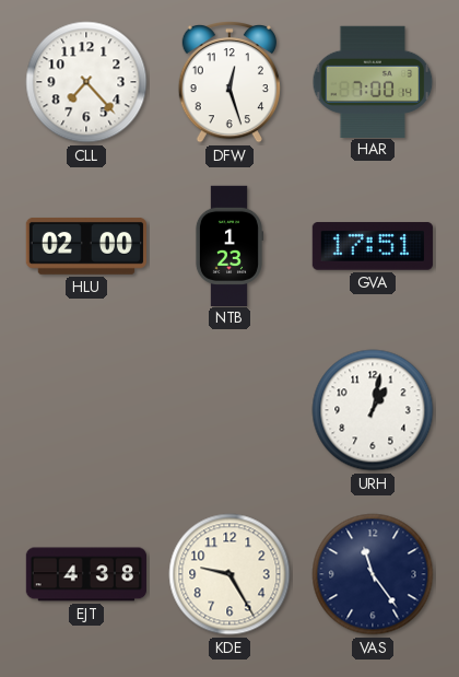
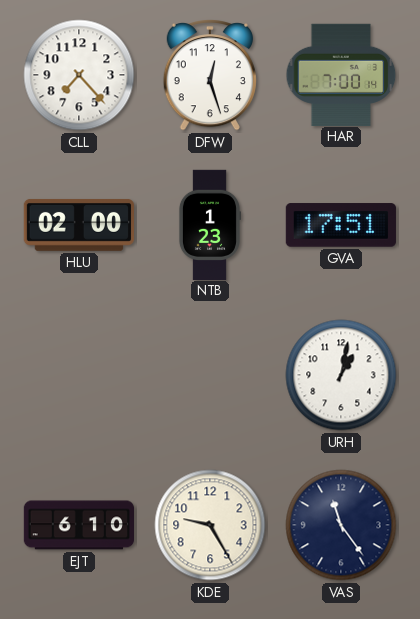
EJT: 4:38 -> 6:10
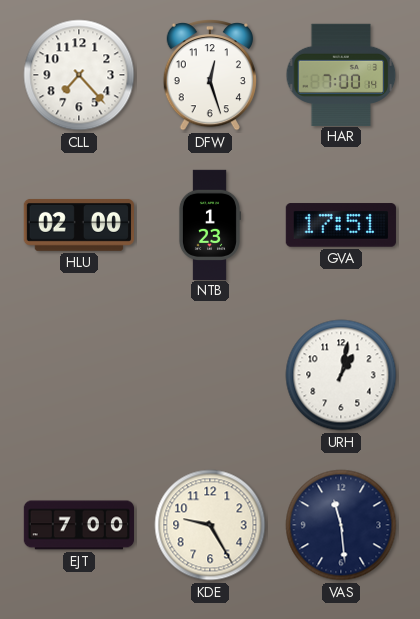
EJT: 6:10 -> 7:00
VAS: 11:24 -> 11:29
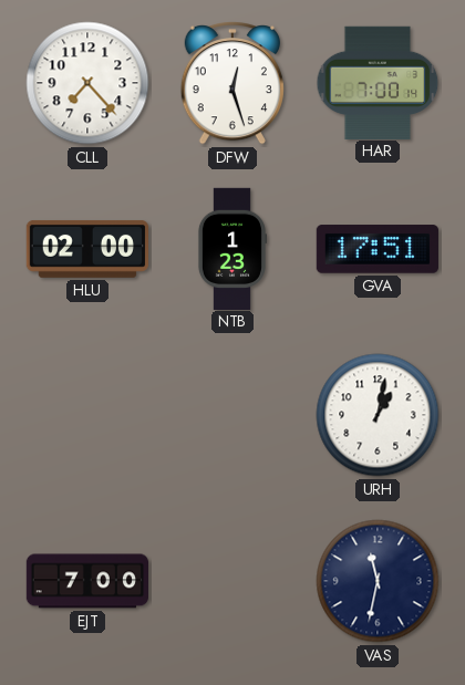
KDE: 9:25 -> none
VAS: 11:29 -> 11:32
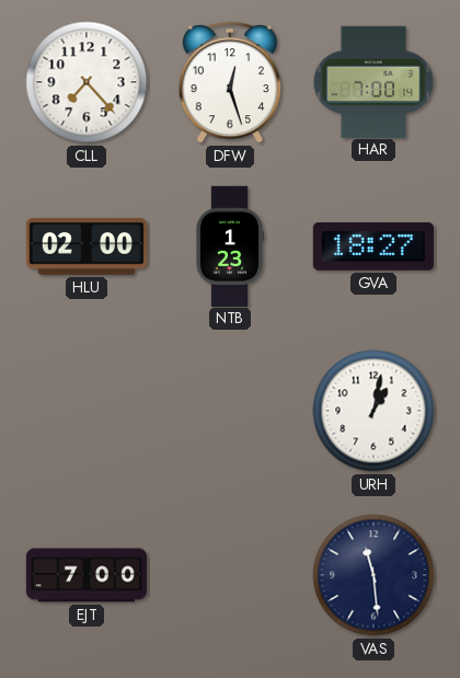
GVA: 17:51 -> 18:27
VAS: 11:32 -> 11:29
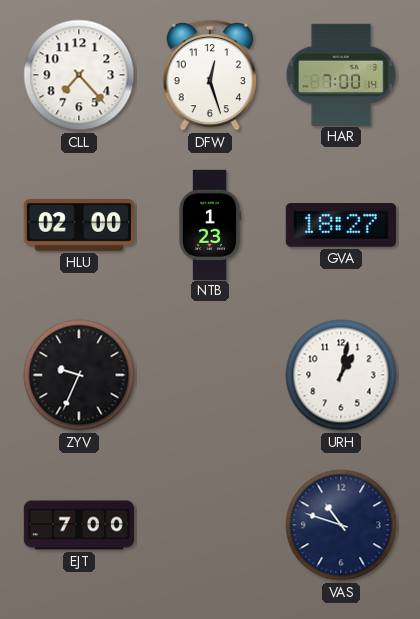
ZYV: none -> 9:34
VAS: 11:29 -> 10:48
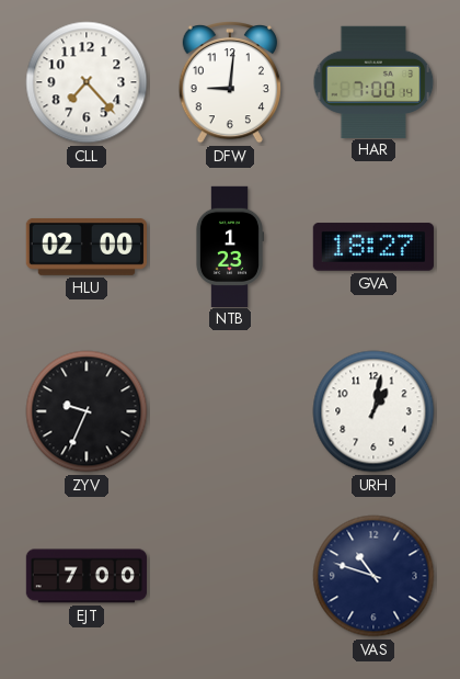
DFW: 12:27 -> 9:01
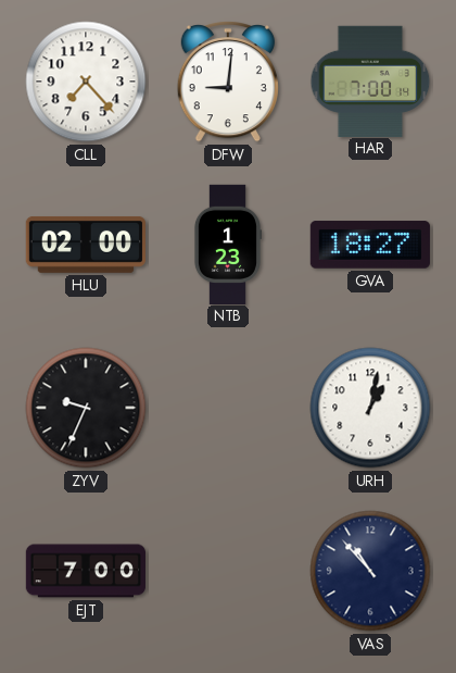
VAS: 10:48 -> 10:53
